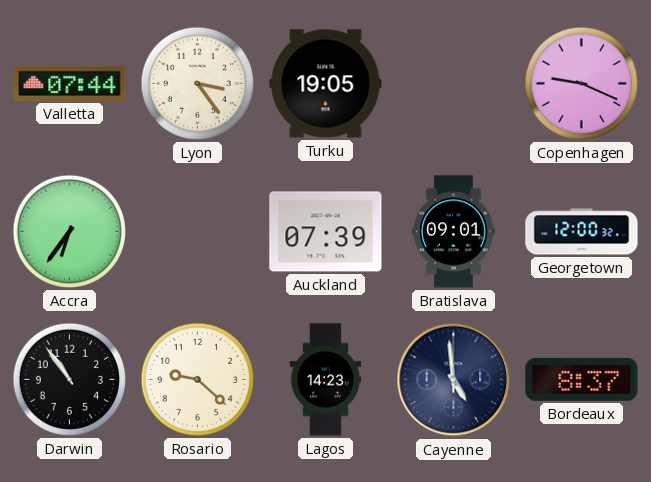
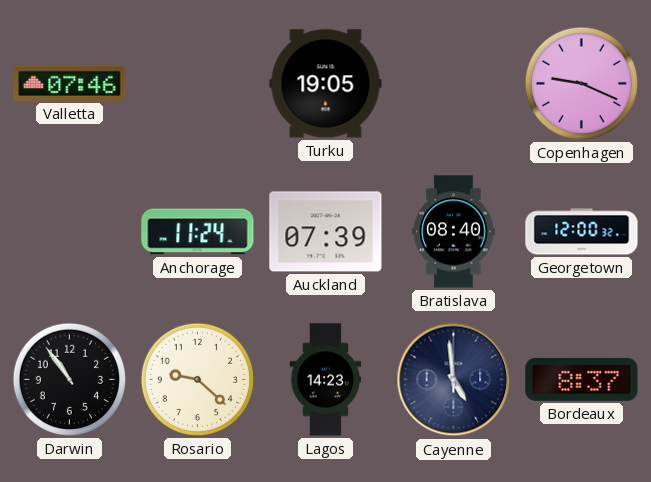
Valletta: 07:44 -> 07:46
Lyon: 3:24 -> none
Accra: 6:36 -> none
Anchorage: none -> 11:24
Bratislava: 09:01 -> 08:40
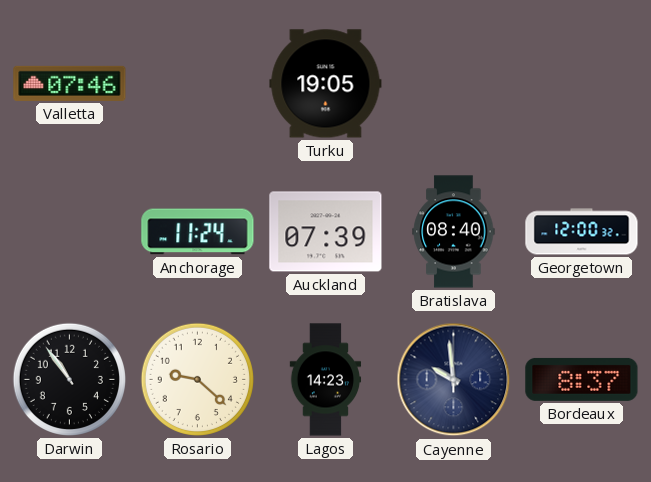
Copenhagen: 9:19 -> none
Cayenne: 4:59 -> 9:59
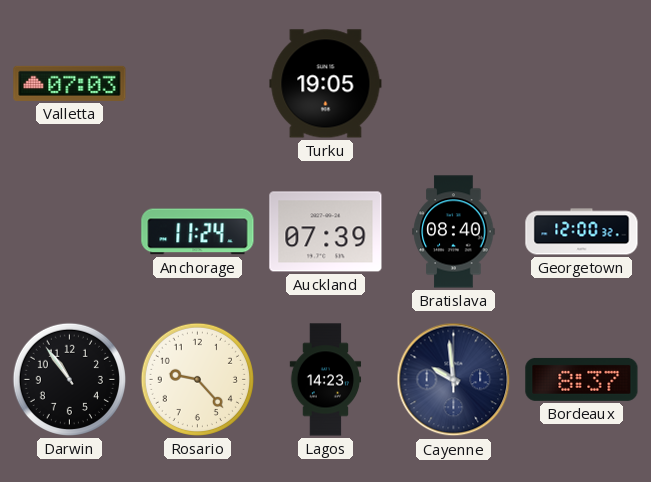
Valletta: 07:46 -> 07:03
Rosario: 9:22 -> 9:23
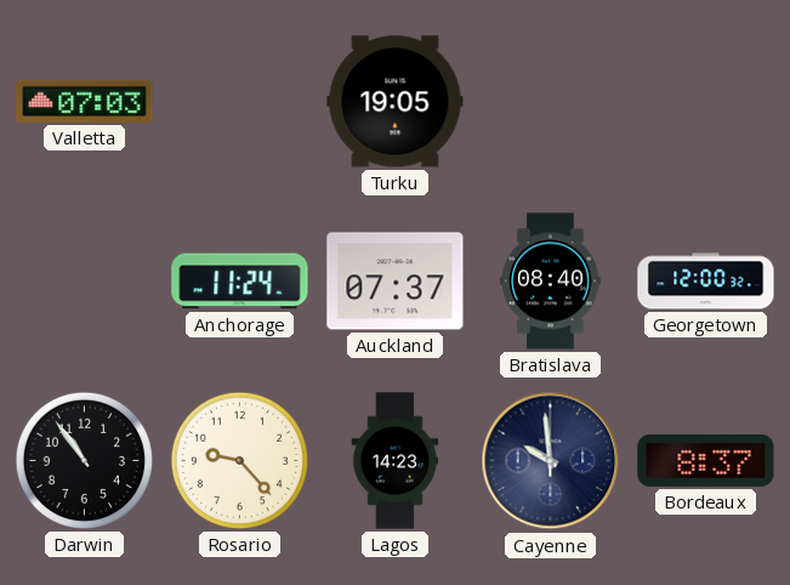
Auckland: 07:39 -> 07:37
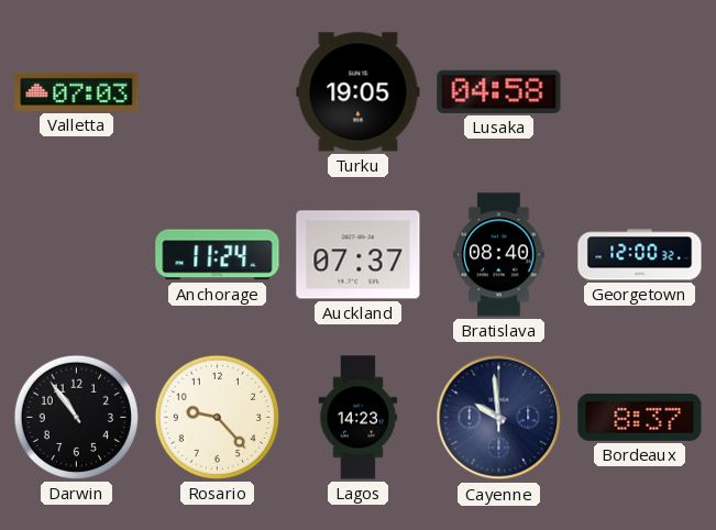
Lusaka: none -> 04:58
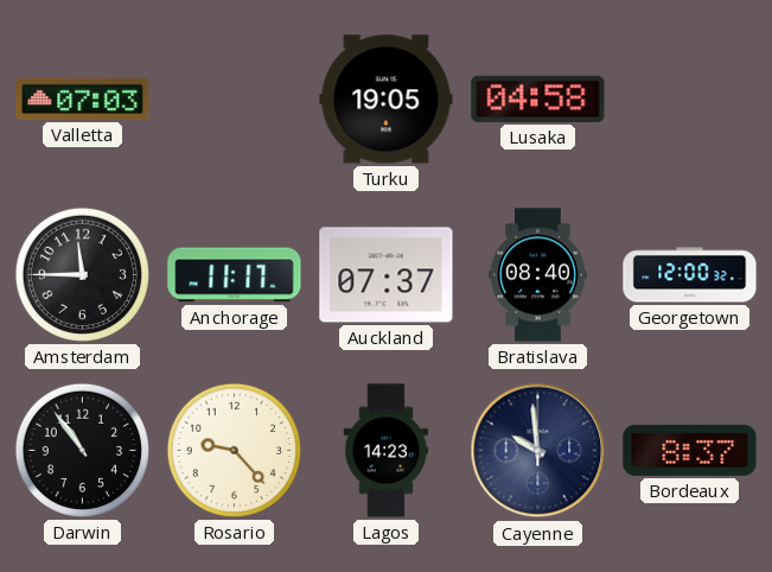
Amsterdam: none -> 11:45
Anchorage: 11:24 -> 11:17
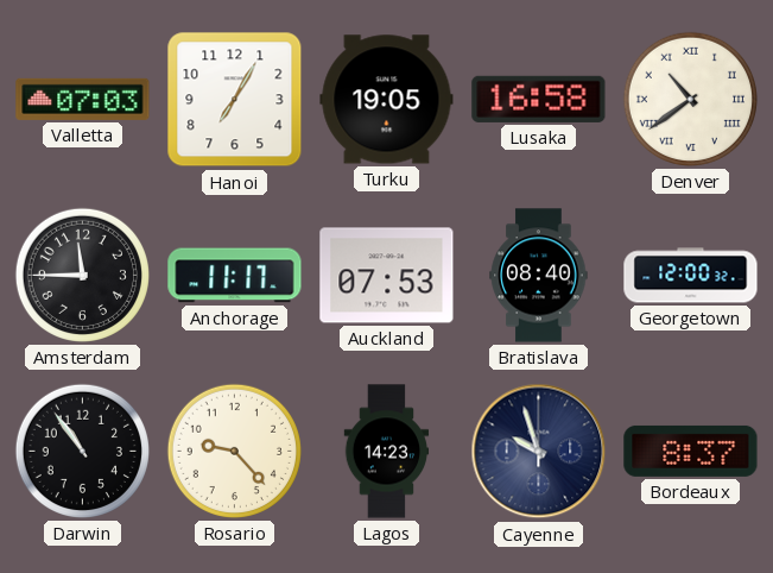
Hanoi: none -> 7:05
Lusaka: 04:58 -> 16:58
Denver: none -> 10:39
Auckland: 07:37 -> 07:53
Cayenne: 9:59 -> 9:57
